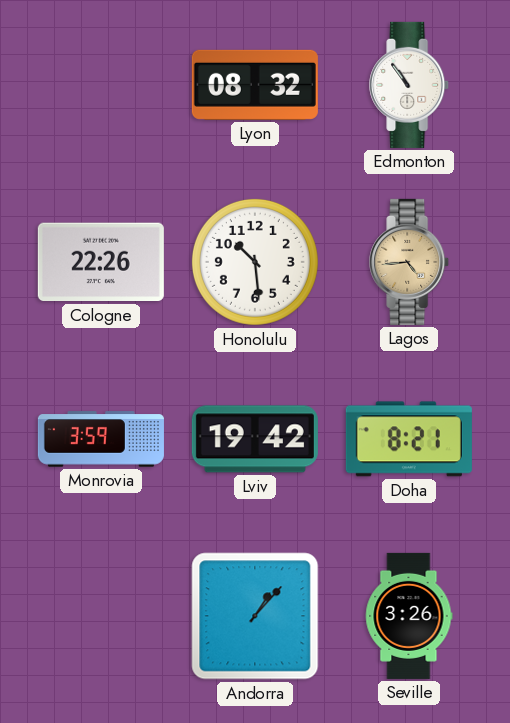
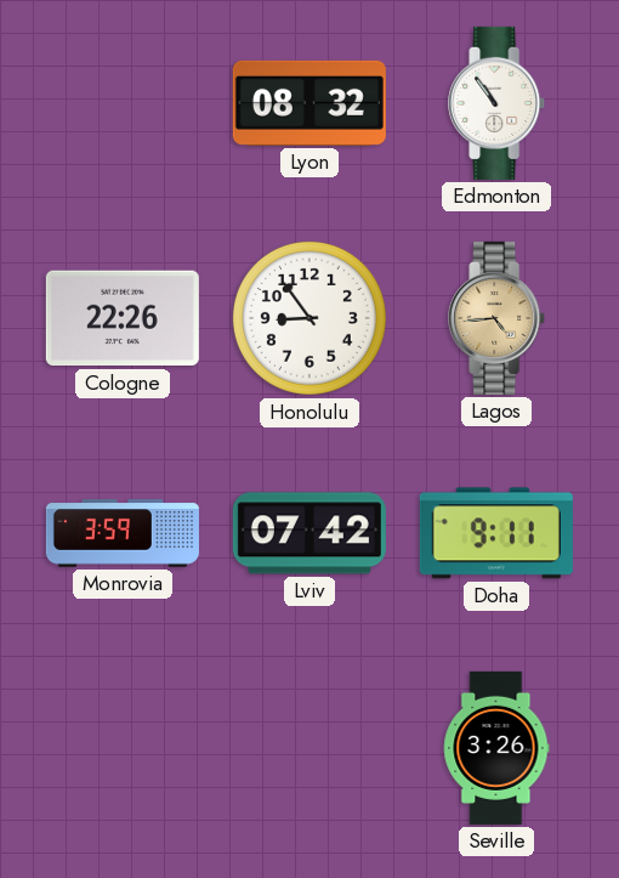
Honolulu: 10:29 -> 8:54
Lviv: 19:42 -> 07:42
Doha: 8:21 -> 9:11
Andorra: 1:07 -> none
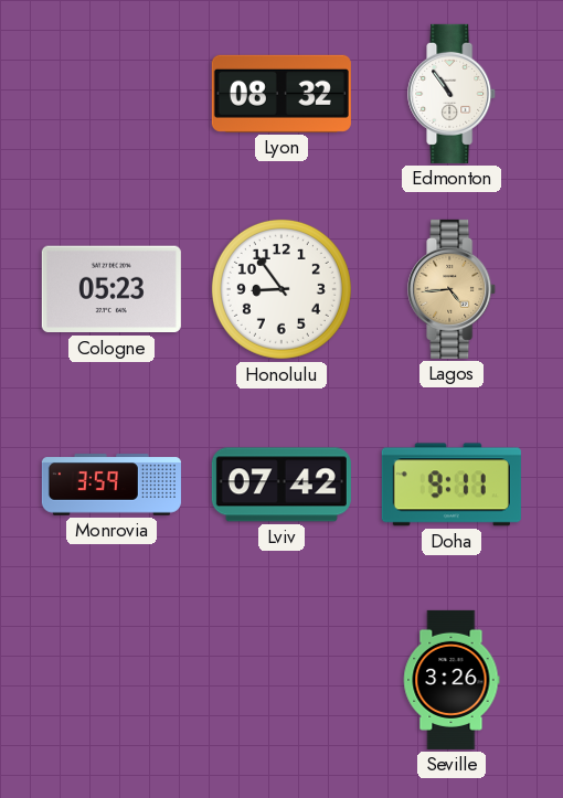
Cologne: 22:26 -> 05:23
